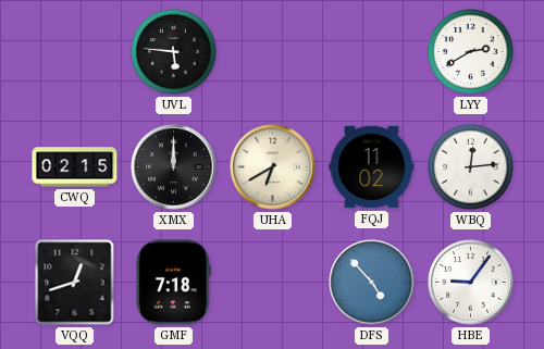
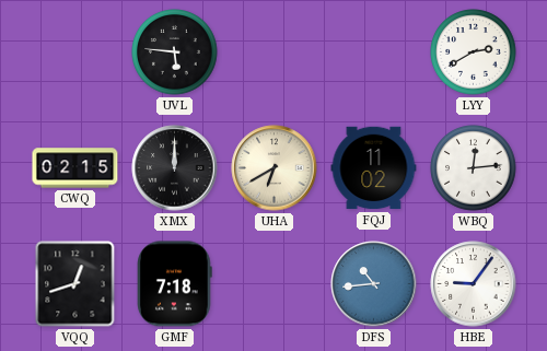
DFS: 4:53 -> 10:44
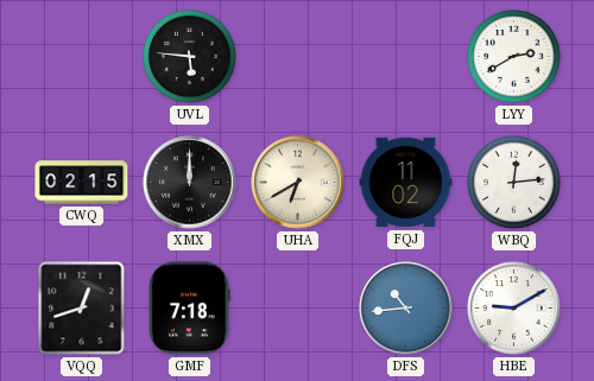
HBE: 9:06 -> 9:10
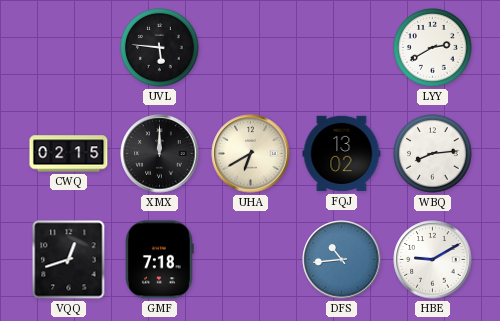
FQJ: 11:02 -> 13:02
WBQ: 12:14 -> 8:14
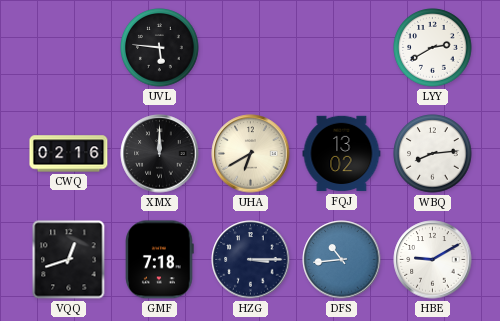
CWQ: 02:15 -> 02:16
HZG: none -> 3:15
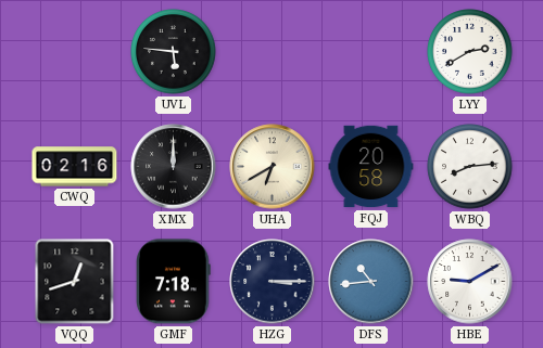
FQJ: 13:02 -> 20:58
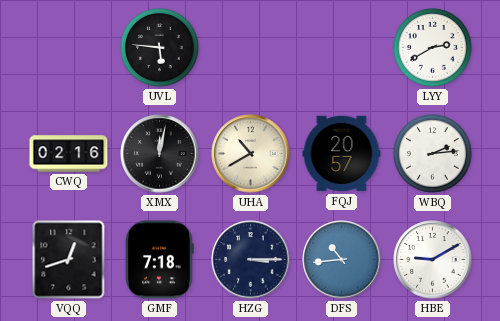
XMX: 12:00 -> 12:02
UHA: 6:40 -> 10:40
FQJ: 20:58 -> 20:57
WBQ: 8:14 -> 2:14
